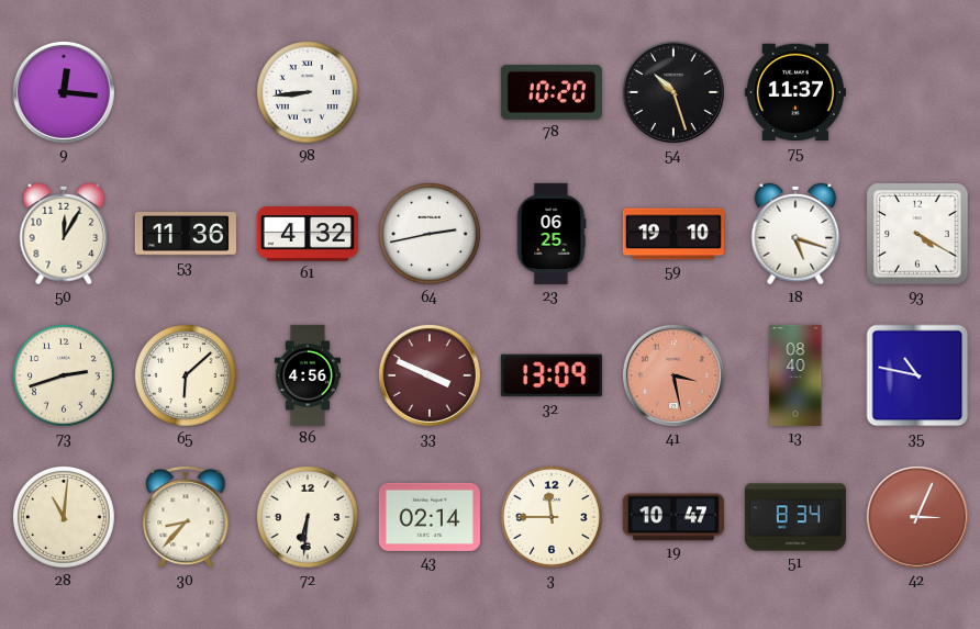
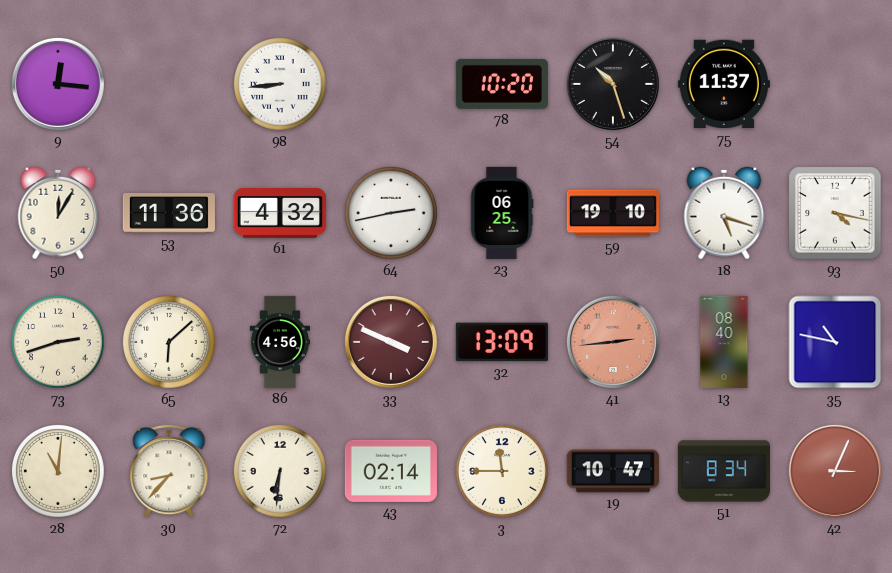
93: 4:20 -> 4:17
41: 3:28 -> 2:44
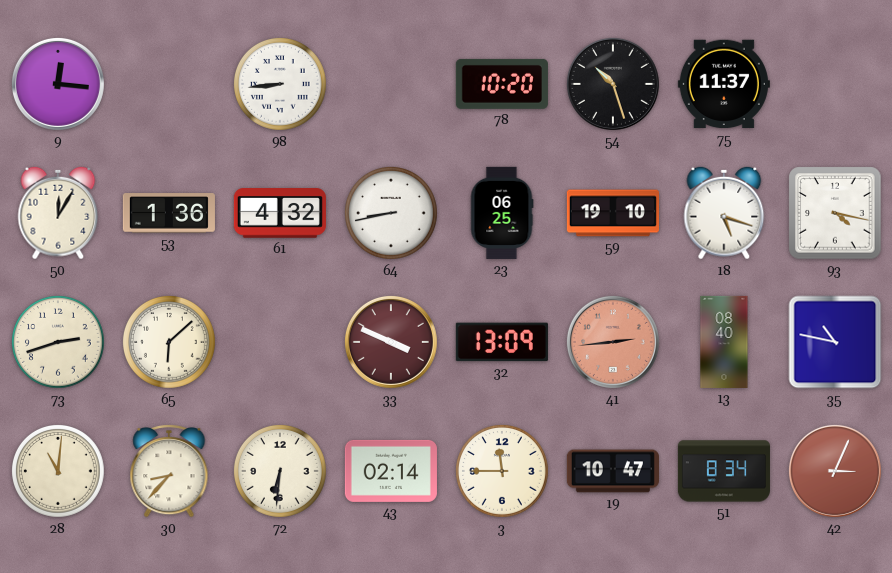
53: 11:36 -> 1:36
64: 2:43 -> 8:43
86: 4:56 -> none
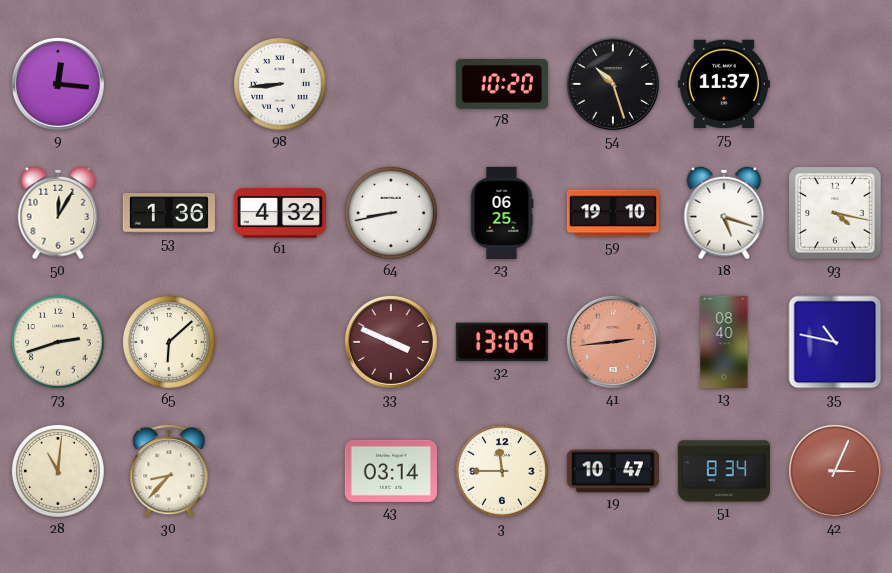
72: 6:31 -> none
43: 02:14 -> 03:14
